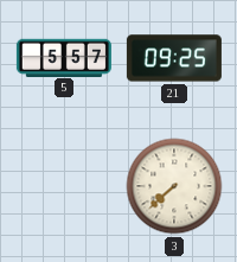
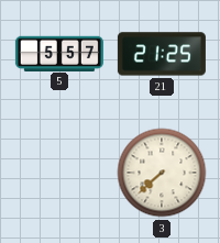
21: 09:25 -> 21:25
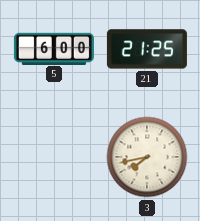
5: 5:57 -> 6:00
3: 7:38 -> 7:43
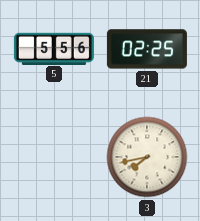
5: 6:00 -> 5:56
21: 21:25 -> 02:25
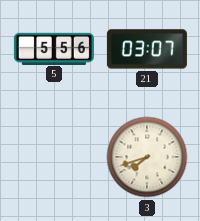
21: 02:25 -> 03:07
3: 7:43 -> 7:42
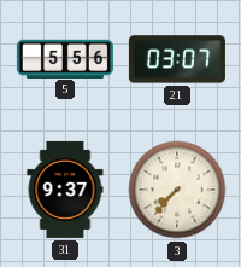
31: none -> 9:37
3: 7:42 -> 7:37
